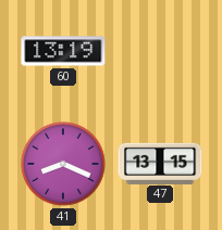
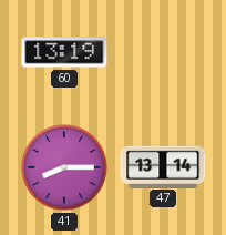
41: 8:19 -> 8:15
47: 13:15 -> 13:14
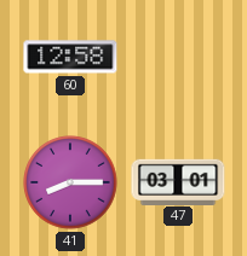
60: 13:19 -> 12:58
47: 13:14 -> 03:01
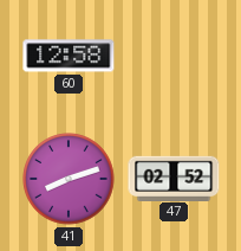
41: 8:15 -> 8:12
47: 03:01 -> 02:52
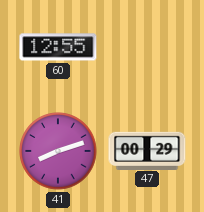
60: 12:58 -> 12:55
47: 02:52 -> 00:29
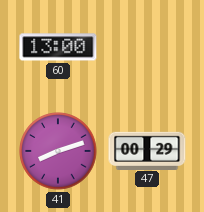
60: 12:55 -> 13:00
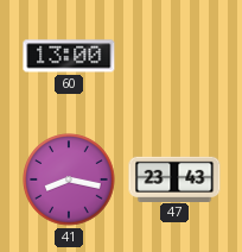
41: 8:12 -> 8:17
47: 00:29 -> 23:43
